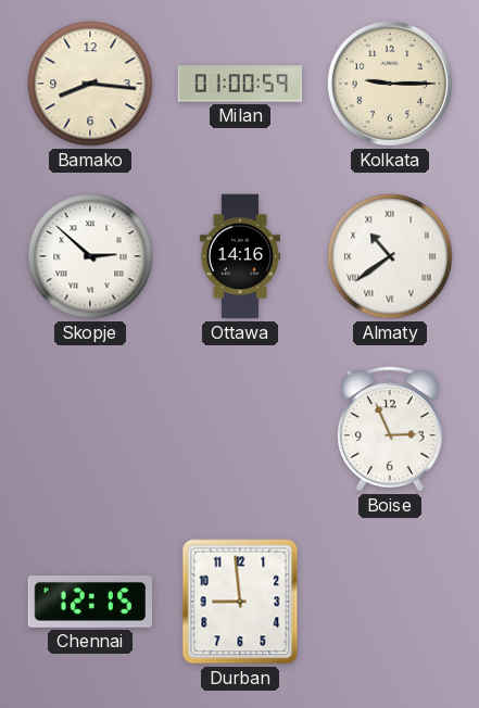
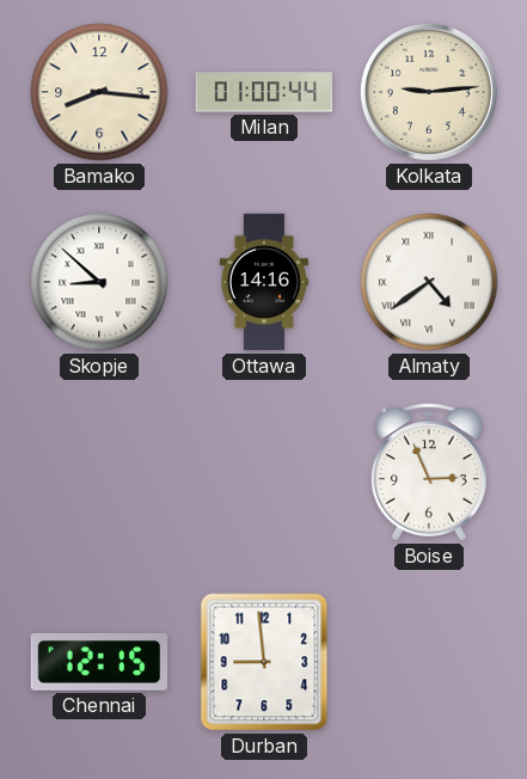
Milan: 01:00:59 -> 01:00:44
Kolkata: 9:15 -> 9:14
Skopje: 2:52 -> 8:52
Almaty: 10:39 -> 4:39
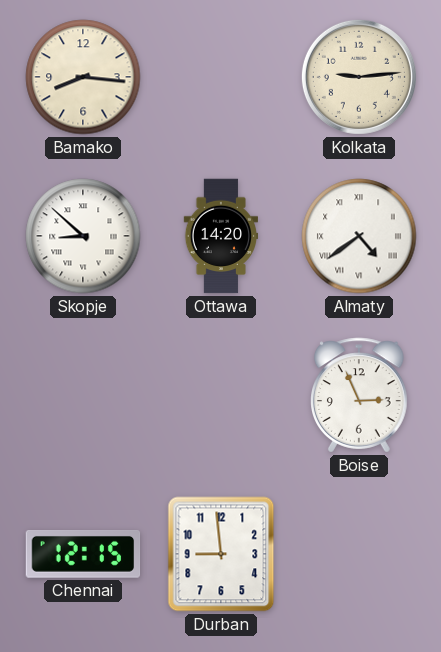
Milan: 01:00 -> none
Ottawa: 14:16 -> 14:20
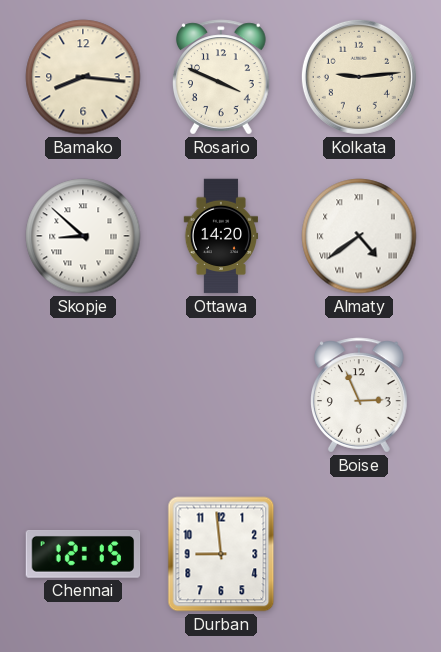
Rosario: none -> 3:49
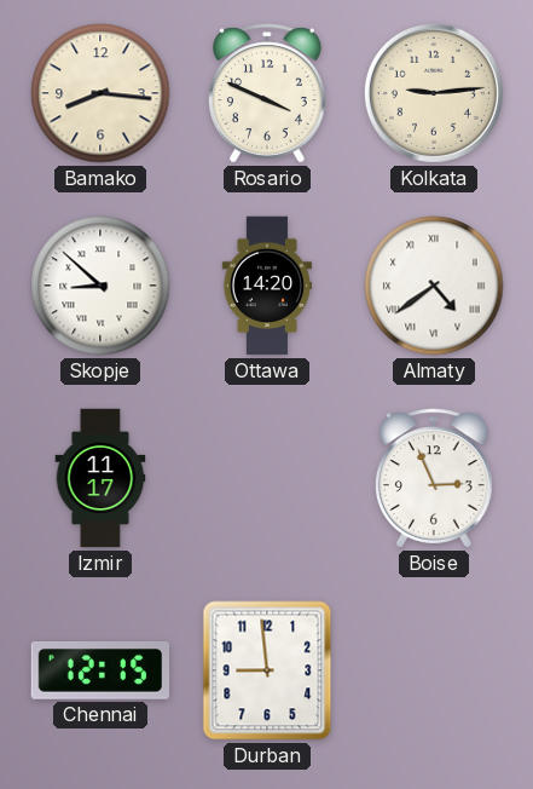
Izmir: none -> 11:17
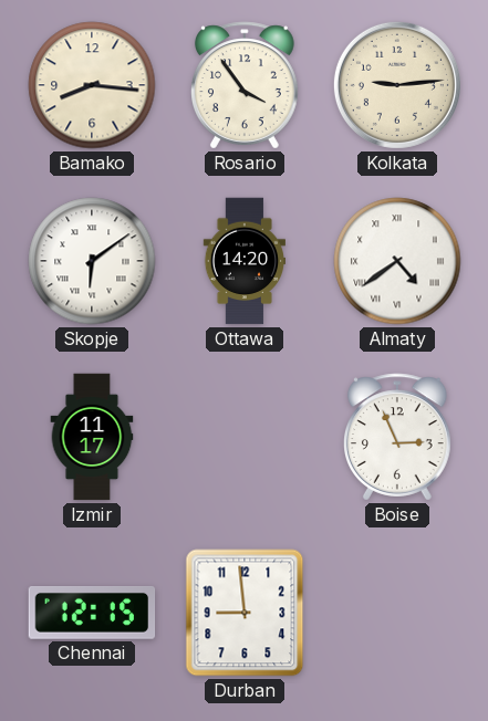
Rosario: 3:49 -> 3:54
Skopje: 8:52 -> 6:09
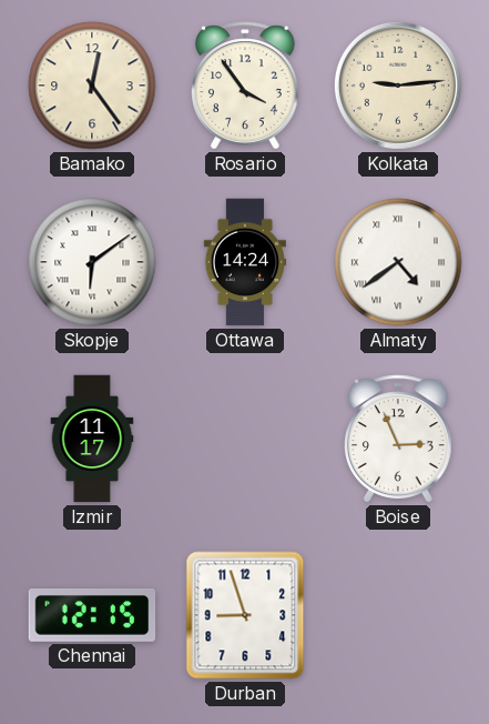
Bamako: 8:16 -> 12:24
Ottawa: 14:20 -> 14:24
Durban: 8:59 -> 8:57
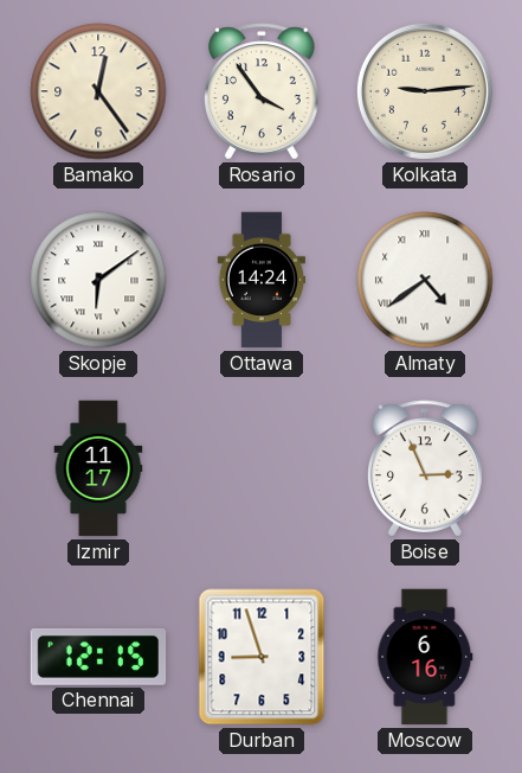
Moscow: none -> 6:16
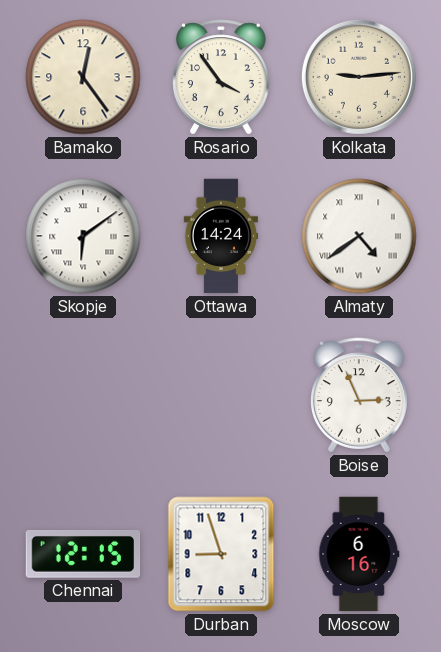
Izmir: 11:17 -> none
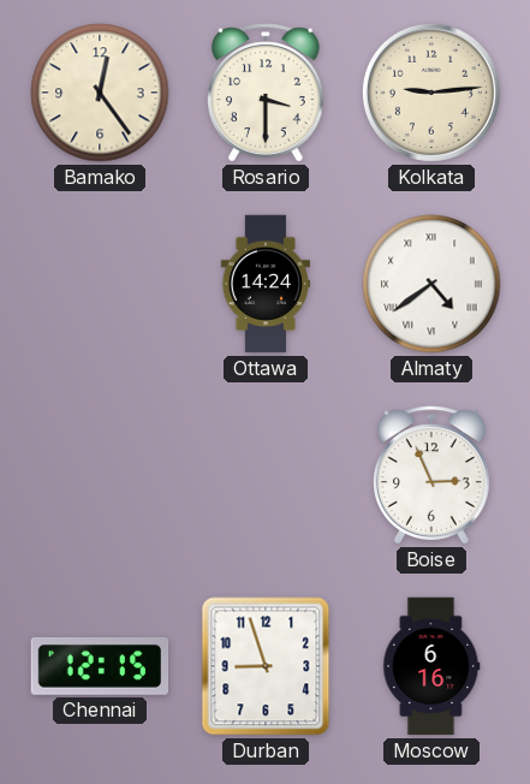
Rosario: 3:54 -> 3:30
Skopje: 6:09 -> none
